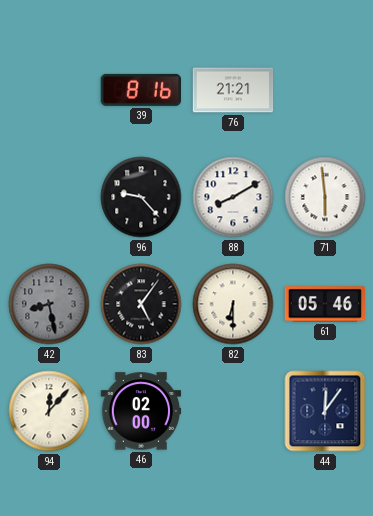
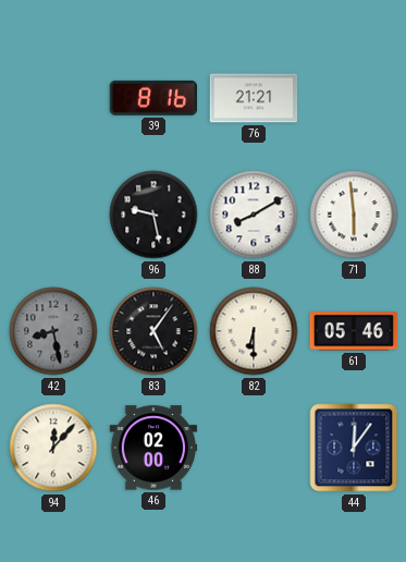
96: 9:23 -> 9:28
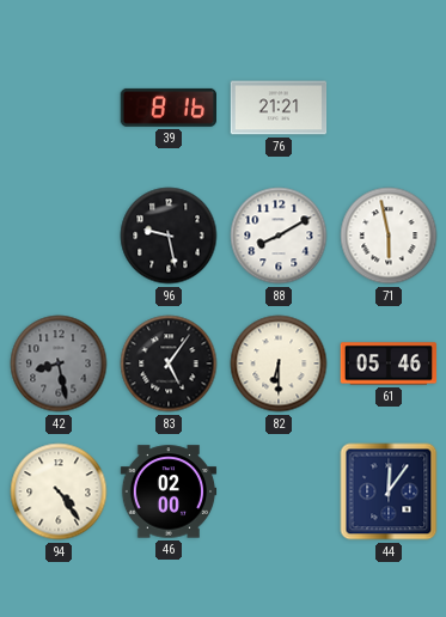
71: 5:59 -> 5:58
94: 12:07 -> 4:24
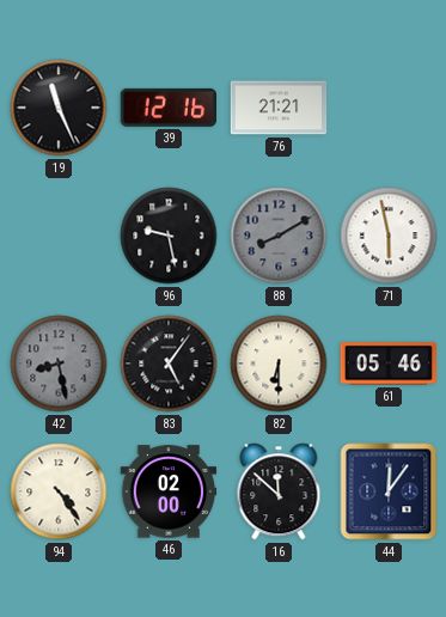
19: none -> 11:26
39: 8:16 -> 12:16
88 dial: white -> grey
16: none -> 11:52
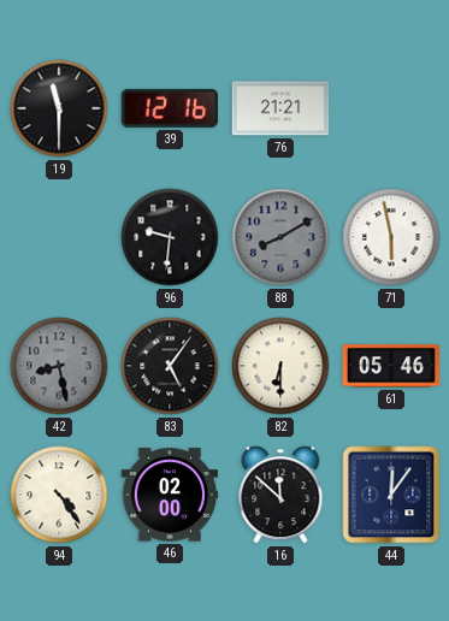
19: 11:26 -> 11:30
96: 9:28 -> 9:31
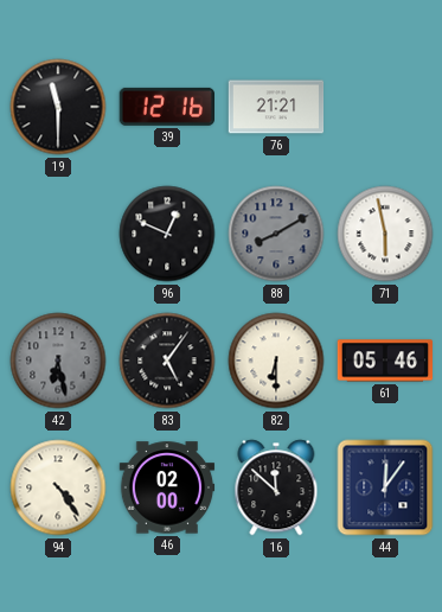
96: 9:31 -> 12:49
42: 8:28 -> 6:28
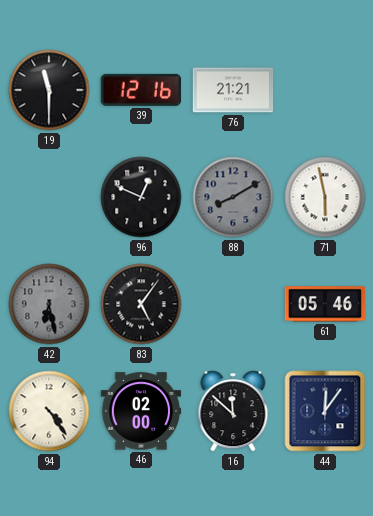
82: 6:30 -> none
